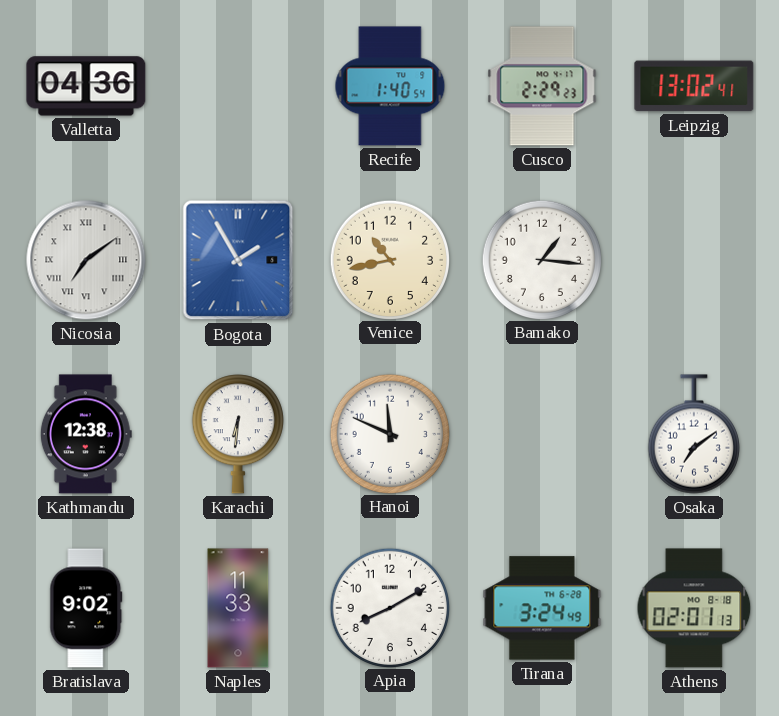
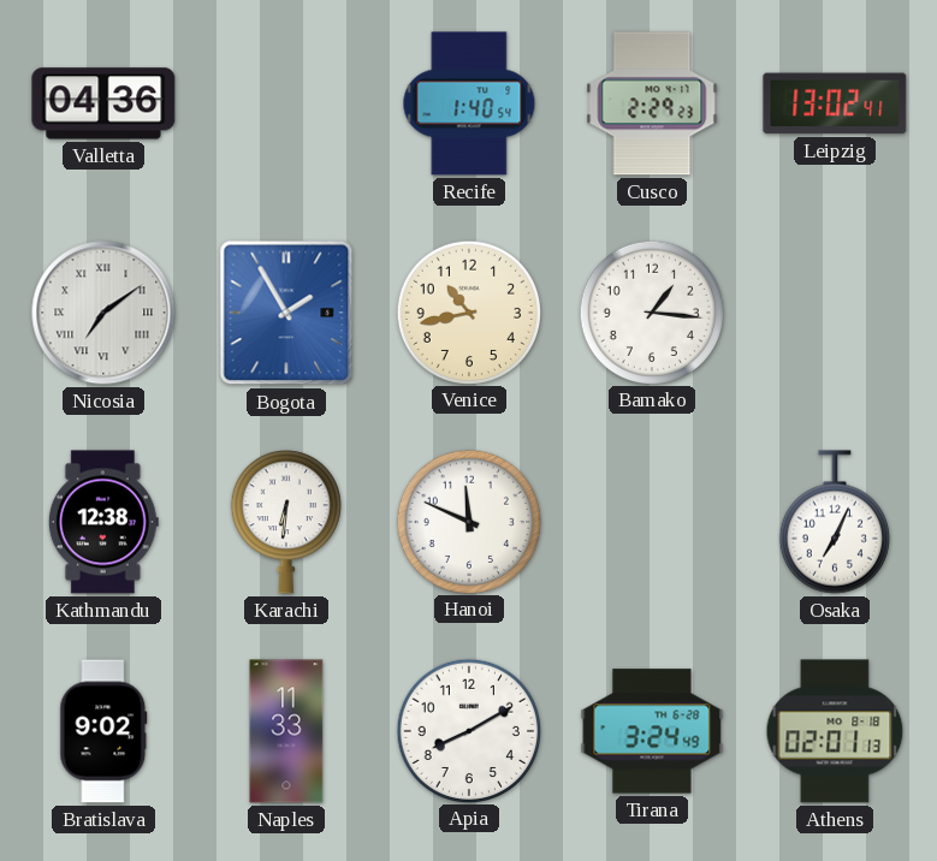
Osaka: 7:09 -> 7:04
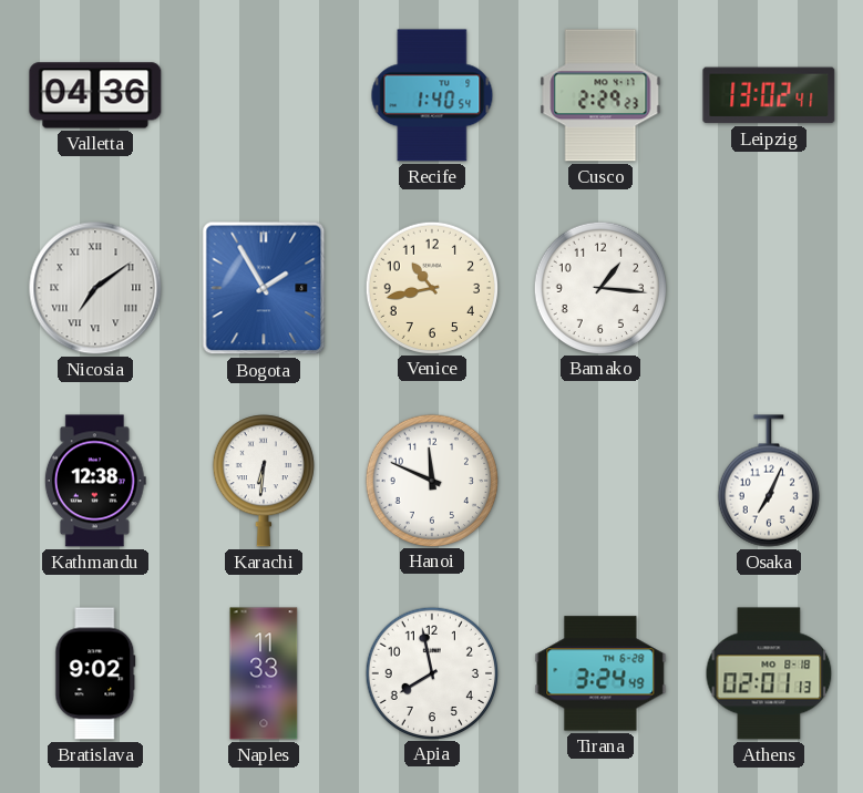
Apia: 8:10 -> 7:58
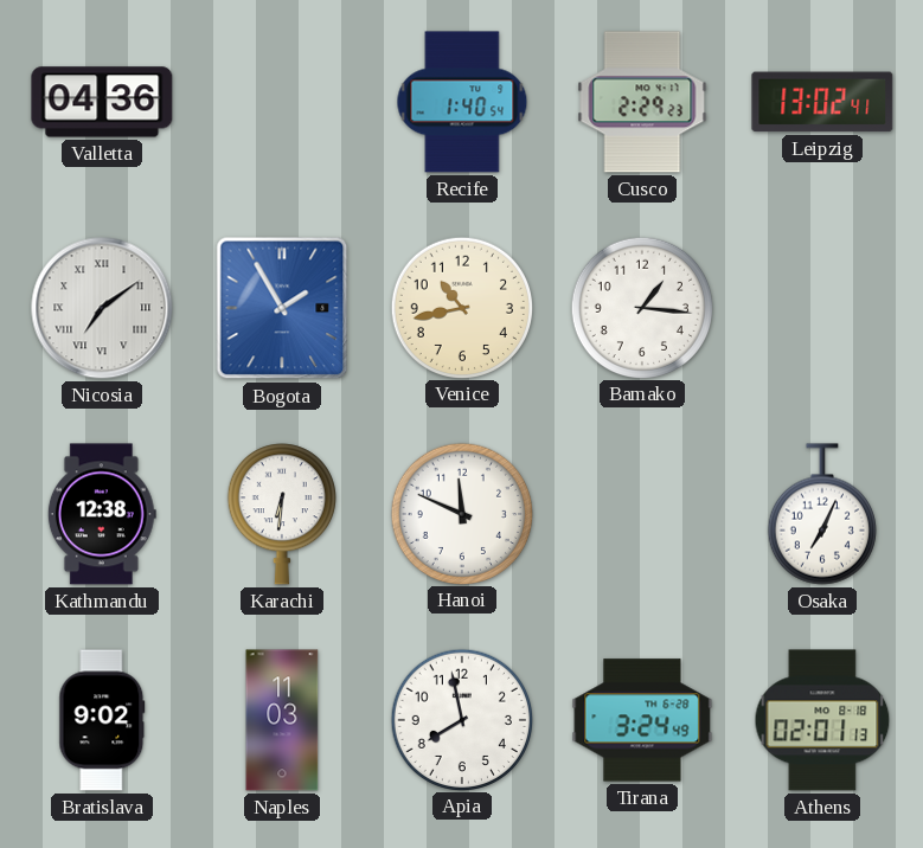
Naples: 11:33 -> 11:03
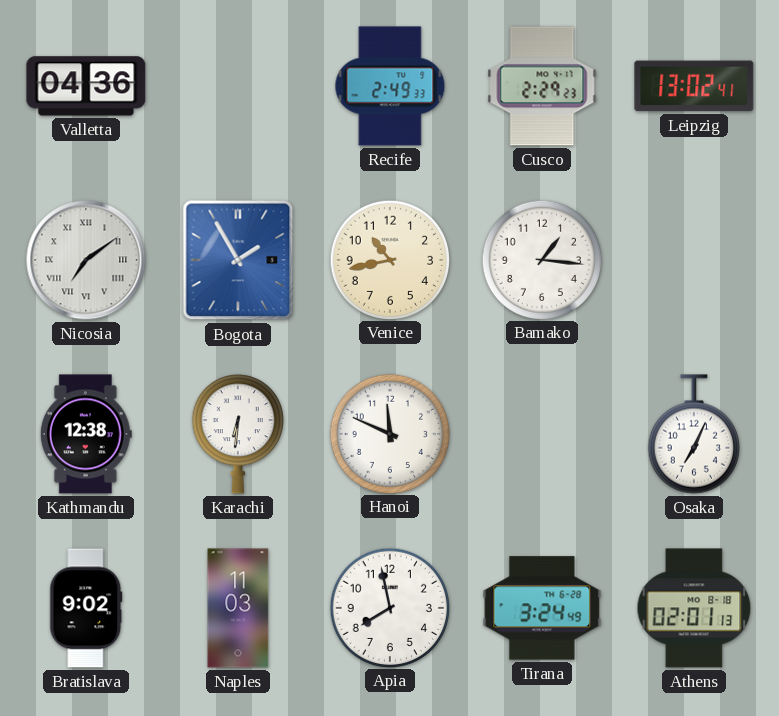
Recife: 1:40 -> 2:49
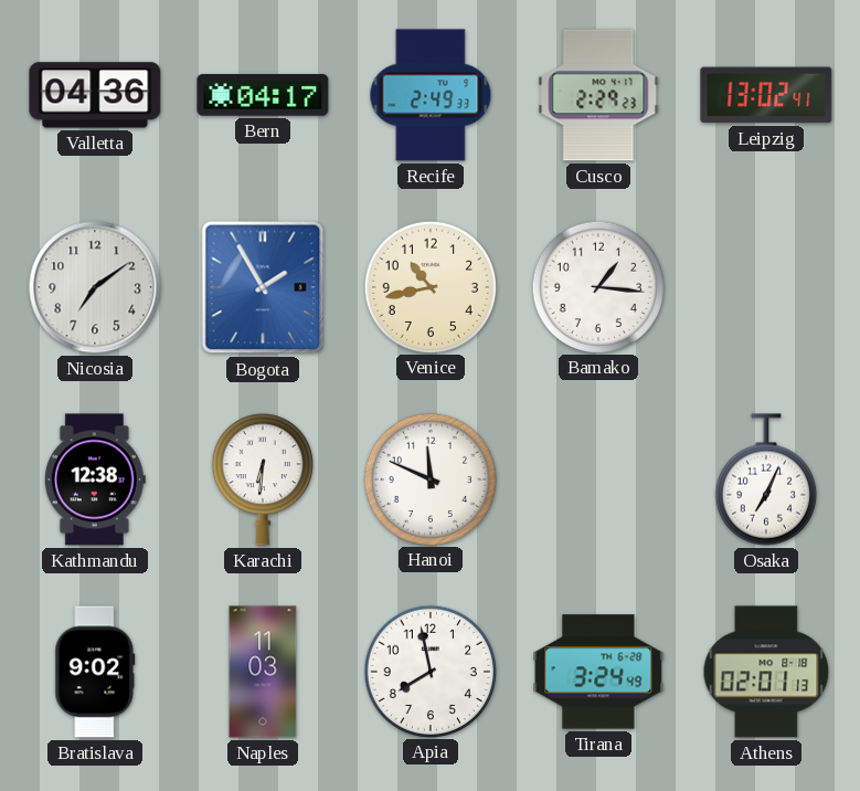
Bern: none -> 04:17
Nicosia numerals: Roman -> Arabic
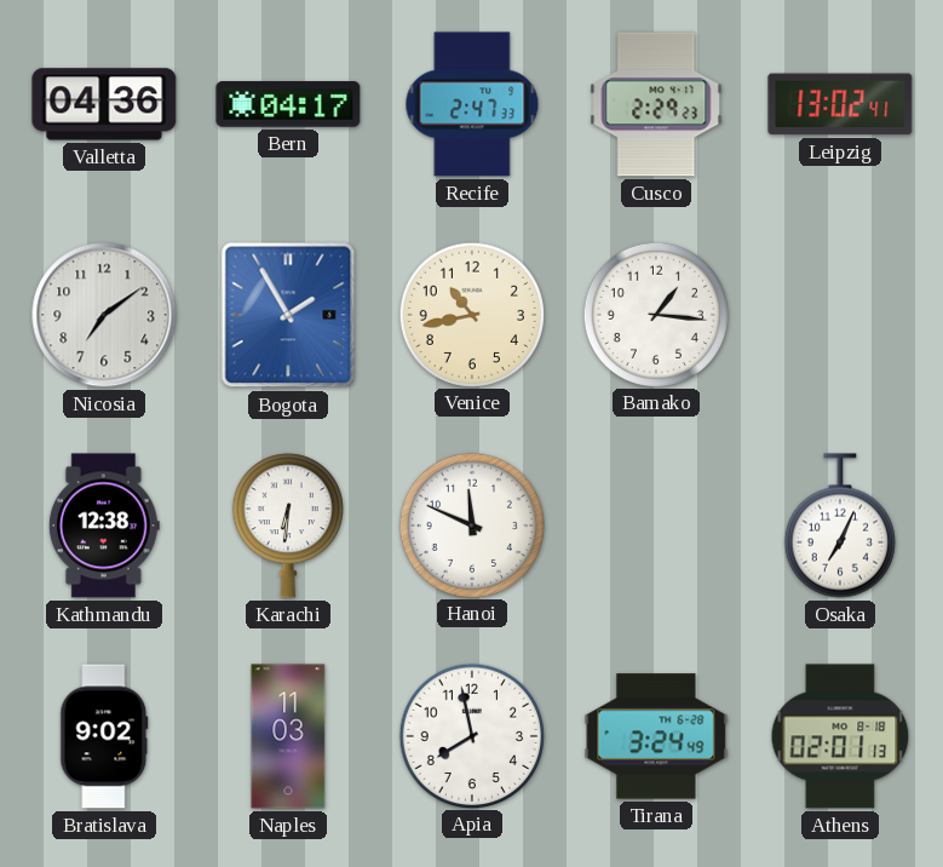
Recife: 2:49 -> 2:47
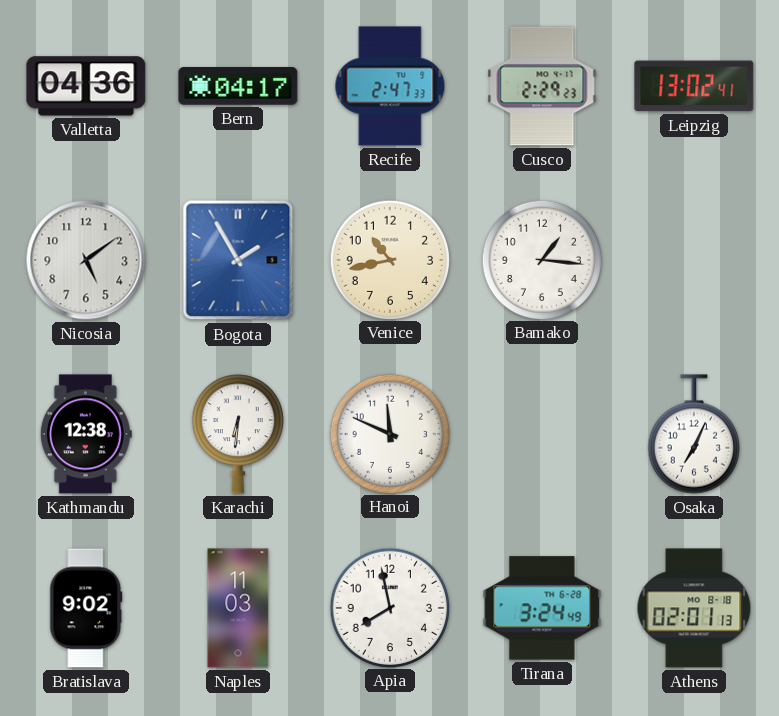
Nicosia: 7:09 -> 5:09
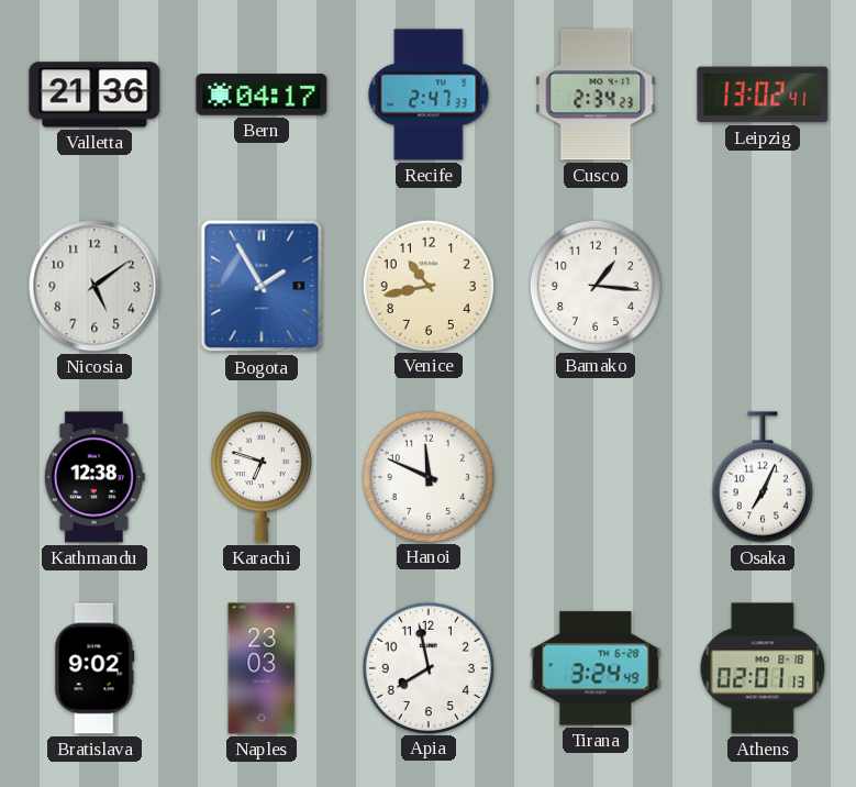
Valletta: 04:36 -> 21:36
Cusco: 2:29 -> 2:34
Karachi: 6:31 -> 6:48
Naples: 11:03 -> 23:03
